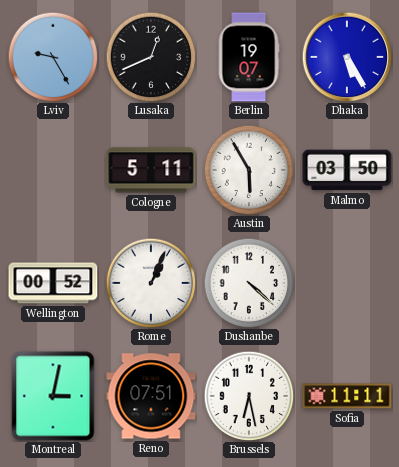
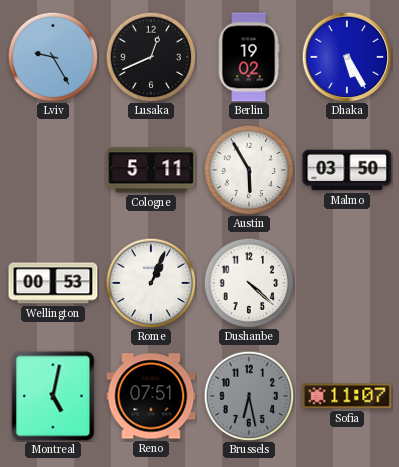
Berlin: 19:07 -> 19:02
Wellington: 00:52 -> 00:53
Montreal: 3:02 -> 5:02
Brussels dial: white -> grey
Sofia: 11:11 -> 11:07
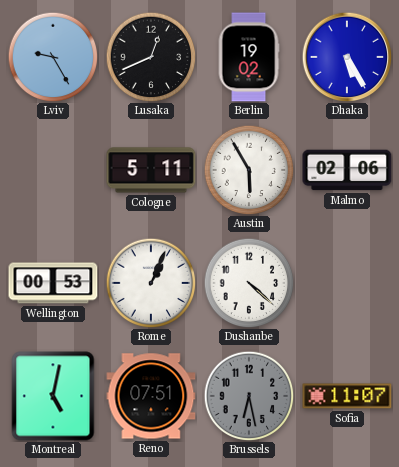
Malmo: 03:50 -> 02:06
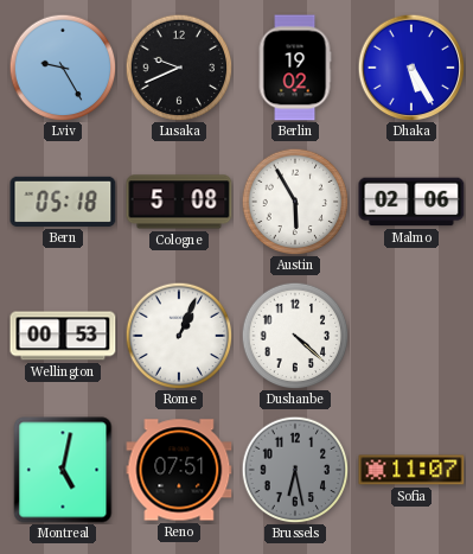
Lusaka: 12:41 -> 9:41
Bern: none -> 05:18
Cologne: 5:11 -> 5:08
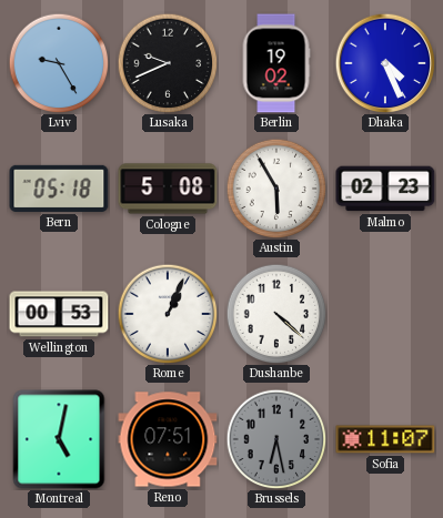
Dhaka: 5:25 -> 4:26
Malmo: 02:06 -> 02:23
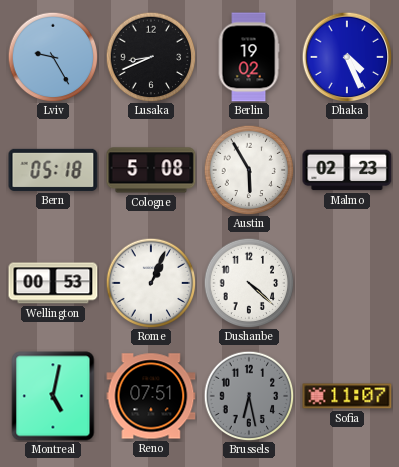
Lusaka: 9:41 -> 8:41
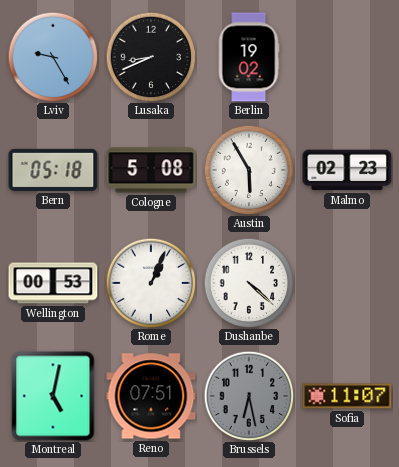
Dhaka: 4:26 -> none
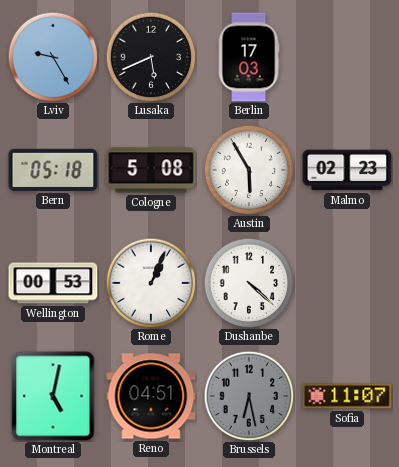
Lusaka: 8:41 -> 5:41
Berlin: 19:02 -> 17:03
Reno: 07:51 -> 04:51
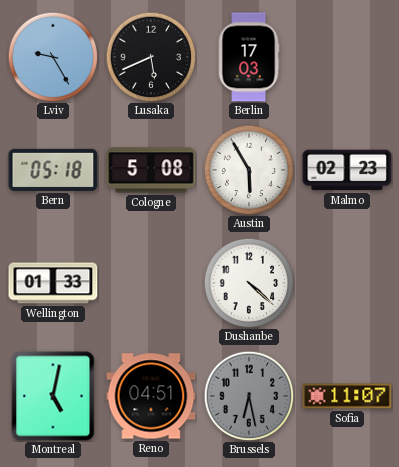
Wellington: 00:53 -> 01:33
Rome: 1:04 -> none
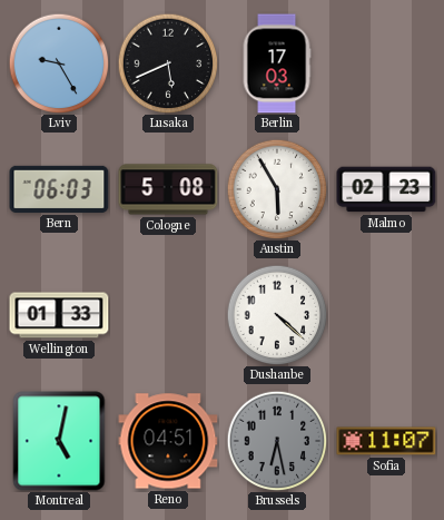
Bern: 05:18 -> 06:03
